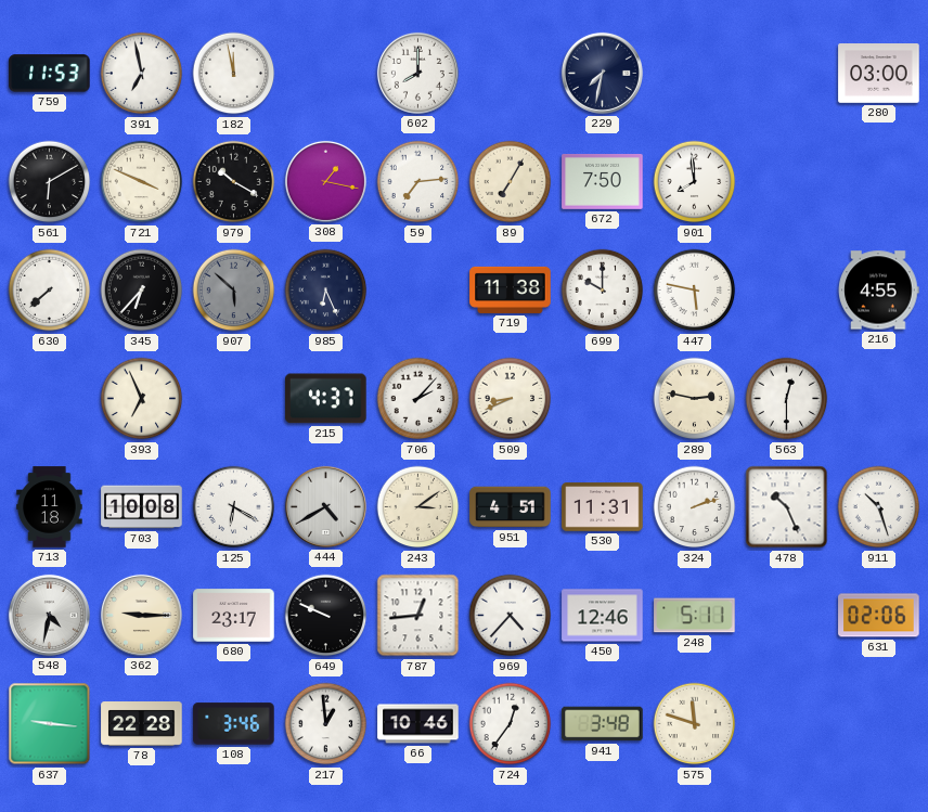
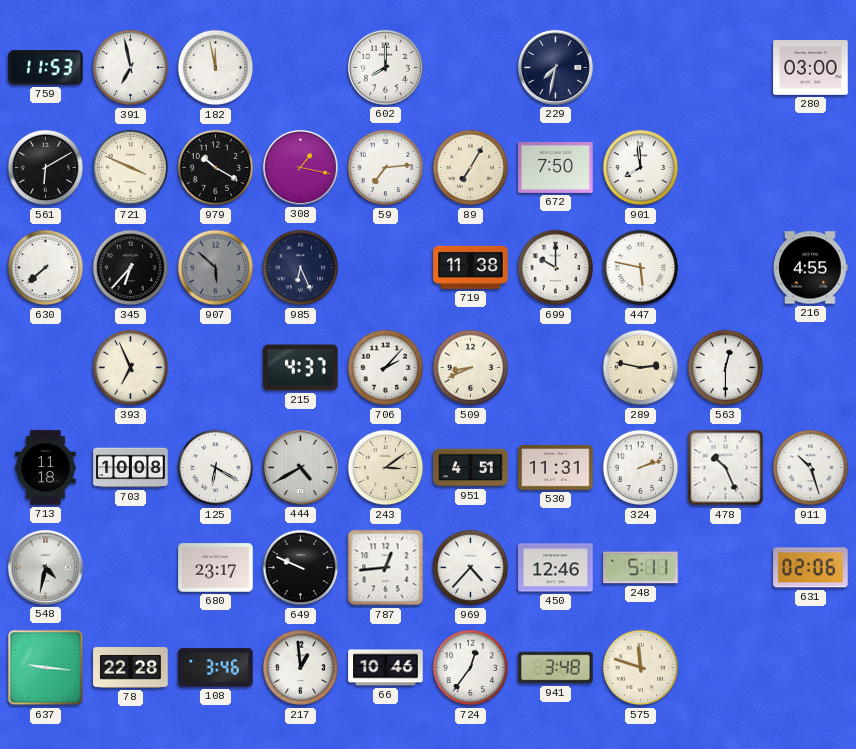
362: 9:15 -> none
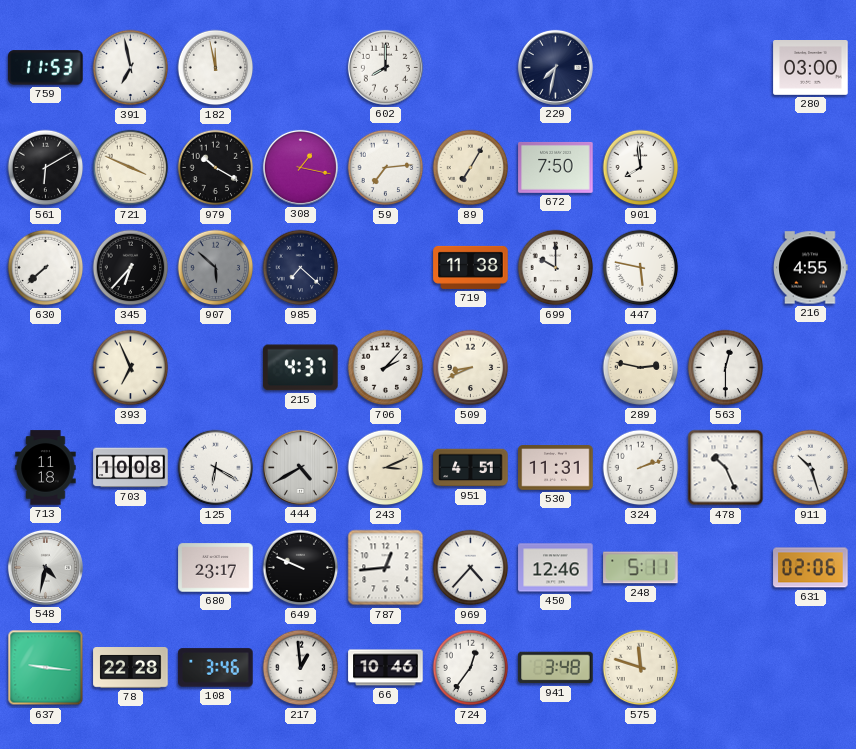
985: 6:26 -> 7:22
243: 3:09 -> 3:11
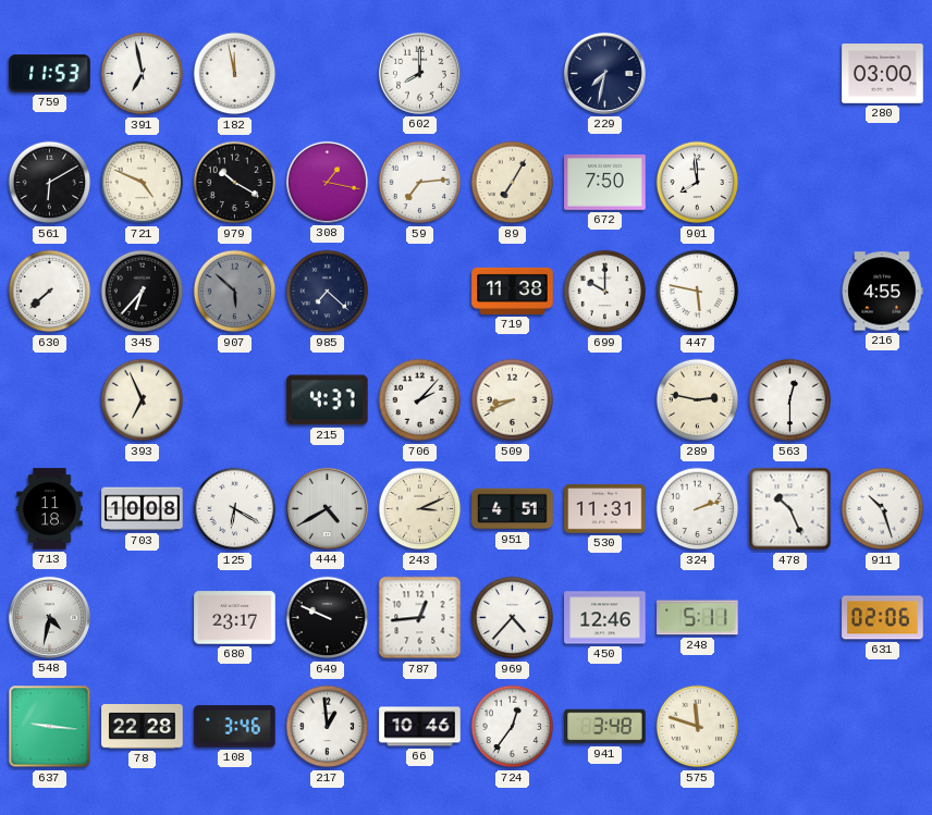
721: 3:49 -> 4:49
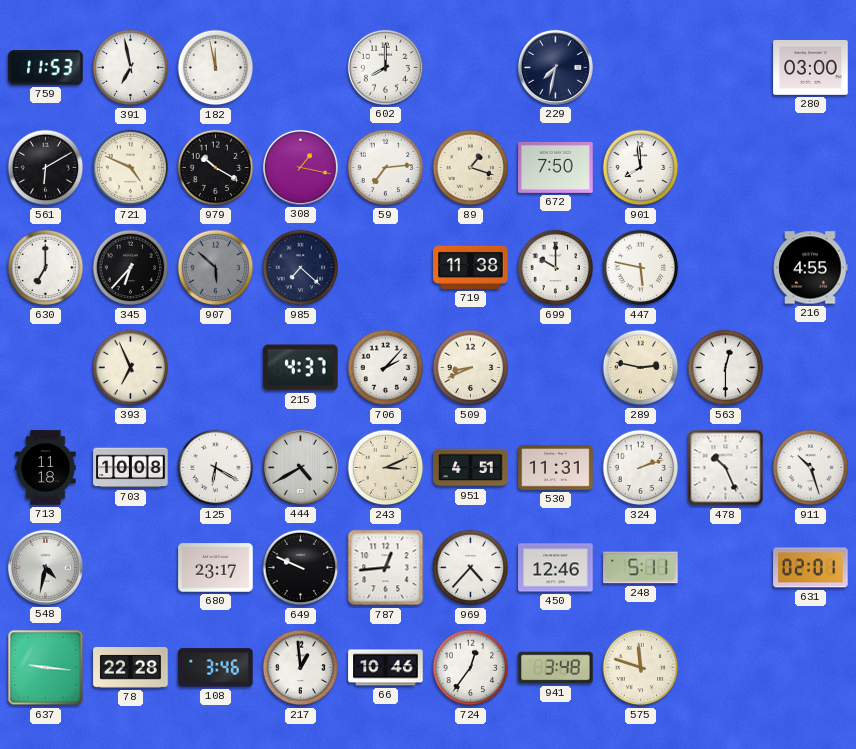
89: 7:05 -> 1:18
630: 7:38 -> 7:00
631: 02:06 -> 02:01
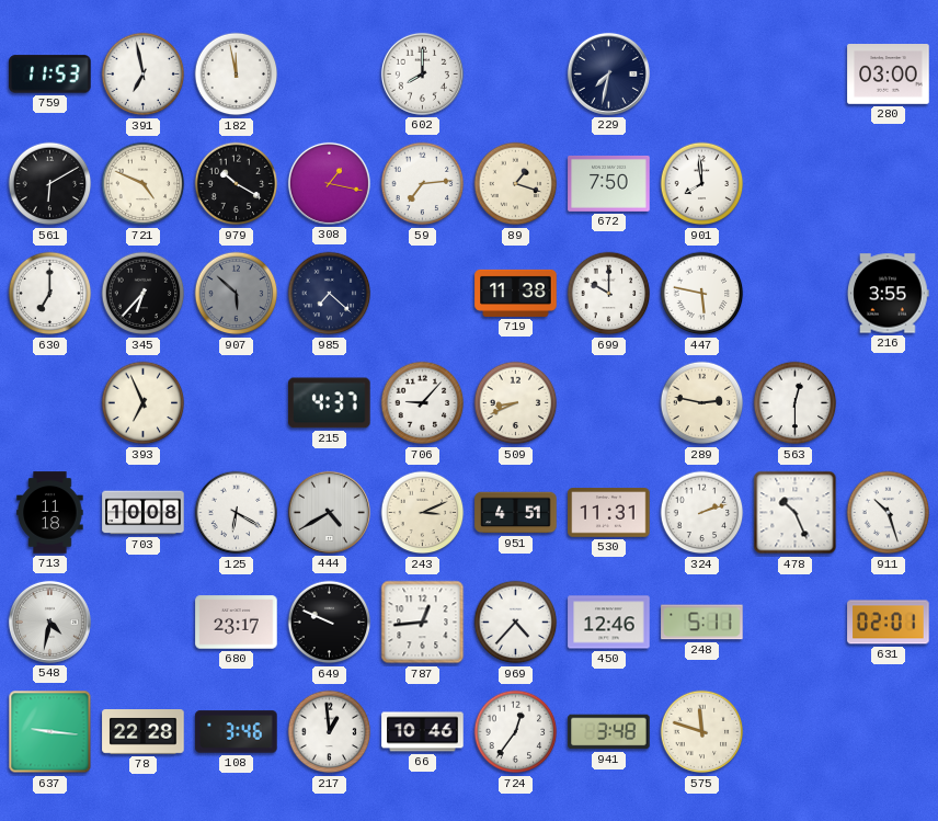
216: 4:55 -> 3:55
706: 2:07 -> 9:07
